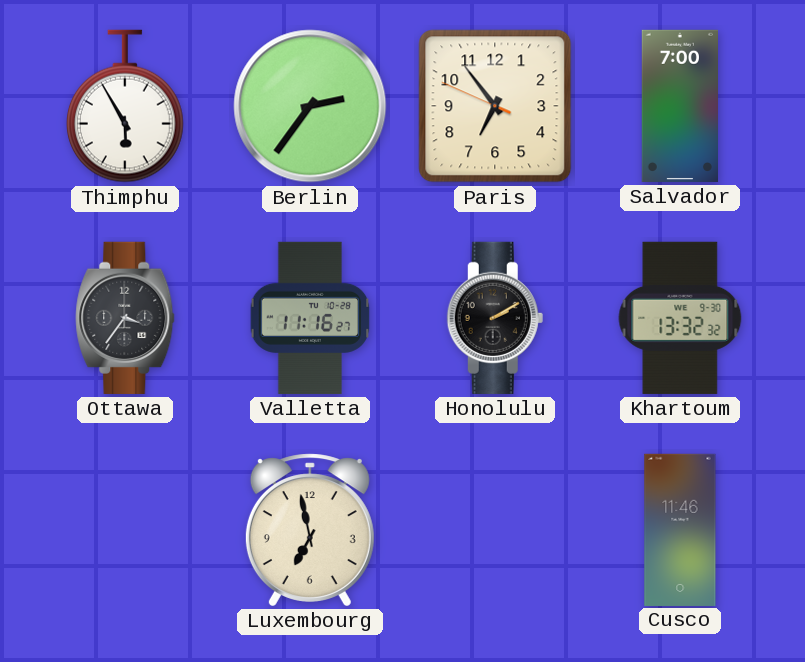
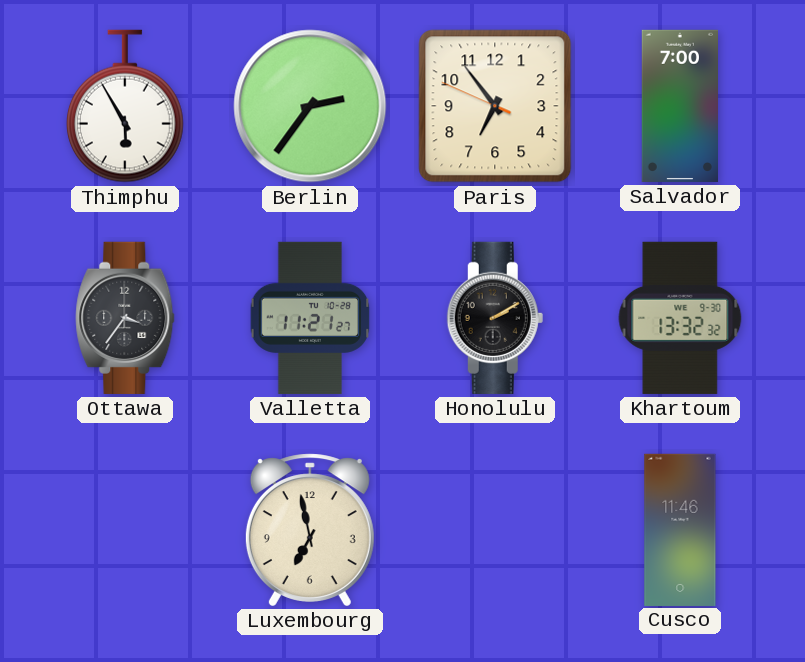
Valletta: 11:16 -> 11:21
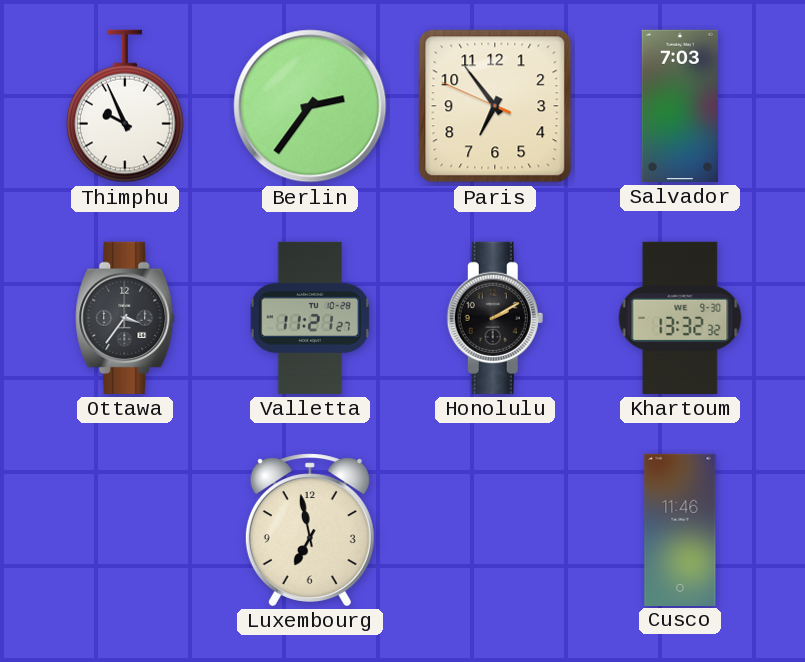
Thimphu: 5:55 -> 9:56
Salvador: 7:00 -> 7:03
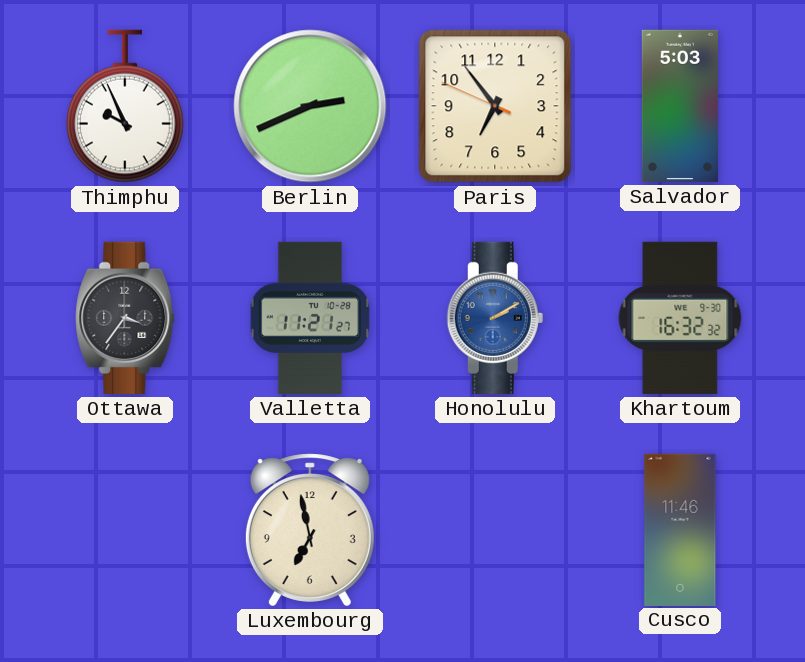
Berlin: 2:36 -> 2:41
Salvador: 7:03 -> 5:03
Honolulu dial: black -> blue
Khartoum: 13:32 -> 16:32
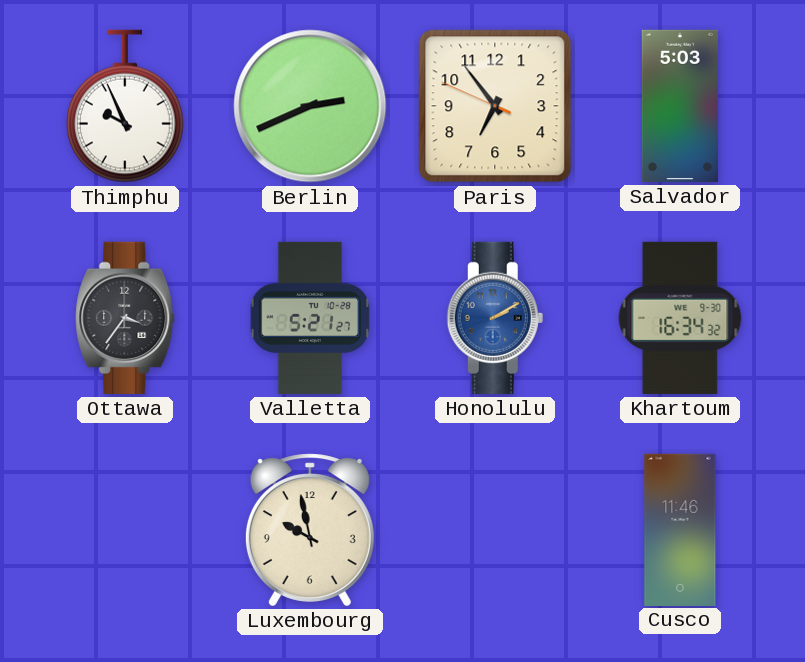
Valletta: 11:21 -> 5:21
Khartoum: 16:32 -> 16:34
Luxembourg: 6:58 -> 9:58
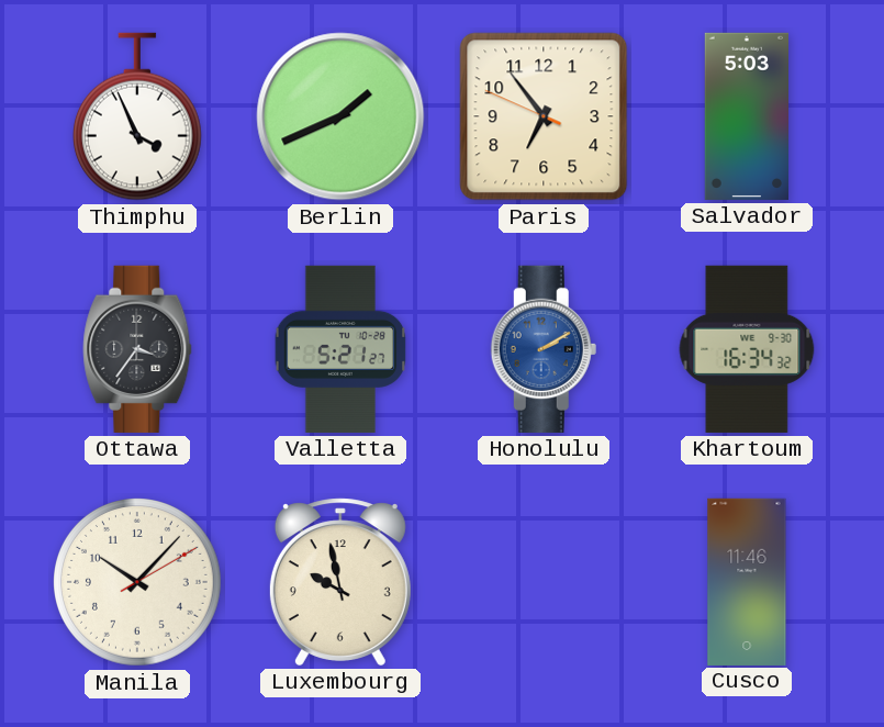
Thimphu: 9:56 -> 3:56
Berlin: 2:41 -> 1:41
Manila: none -> 10:07
